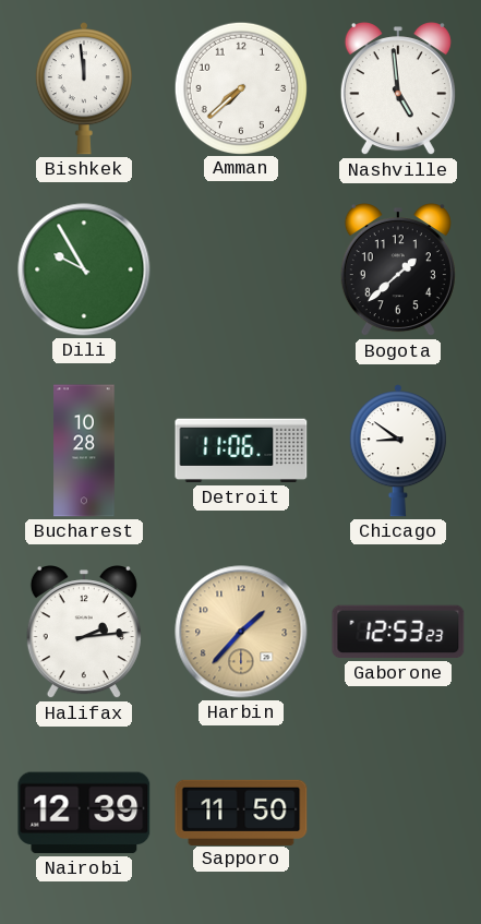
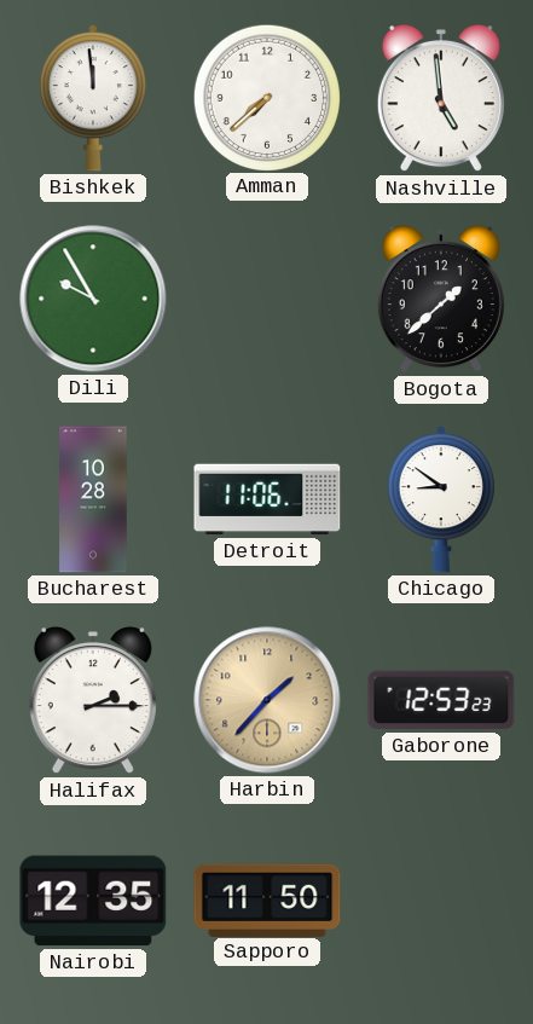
Halifax: 2:14 -> 2:15
Nairobi: 12:39 -> 12:35
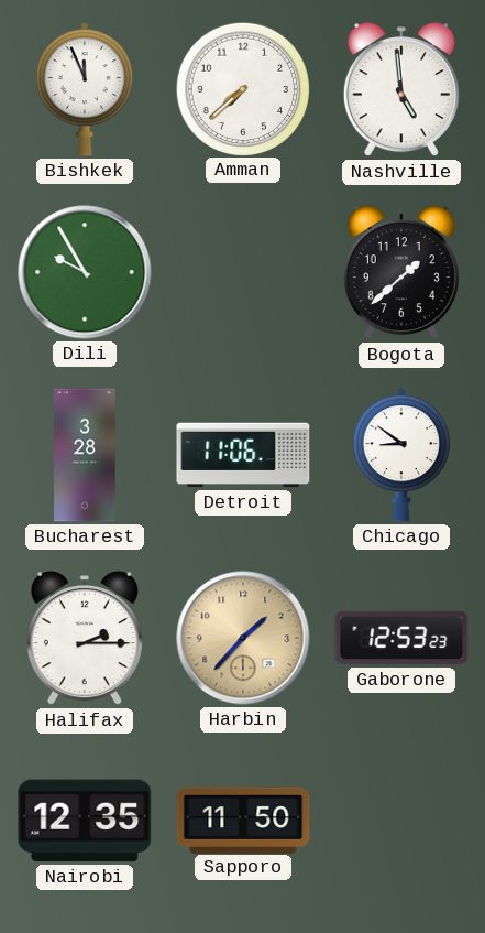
Bishkek: 11:59 -> 11:56
Bucharest: 10:28 -> 3:28
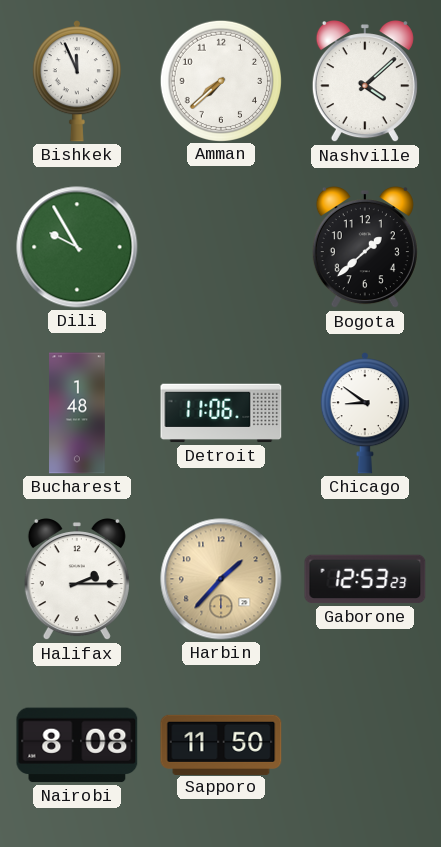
Nashville: 4:59 -> 4:08
Bucharest: 3:28 -> 1:48
Nairobi: 12:35 -> 8:08
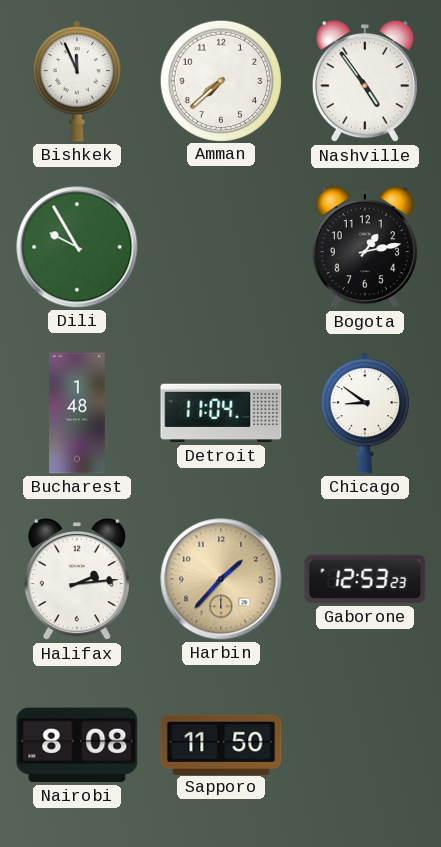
Nashville: 4:08 -> 4:54
Bogota: 1:38 -> 1:13
Detroit: 11:06 -> 11:04
Halifax: 2:15 -> 2:14
